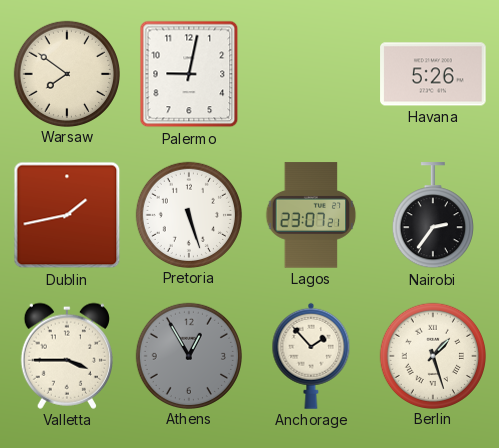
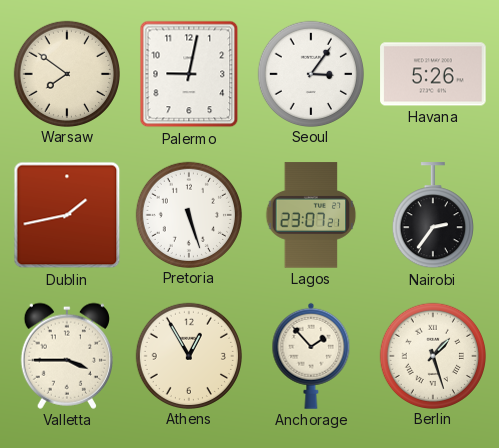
Seoul: none -> 3:06
Athens dial: grey -> cream
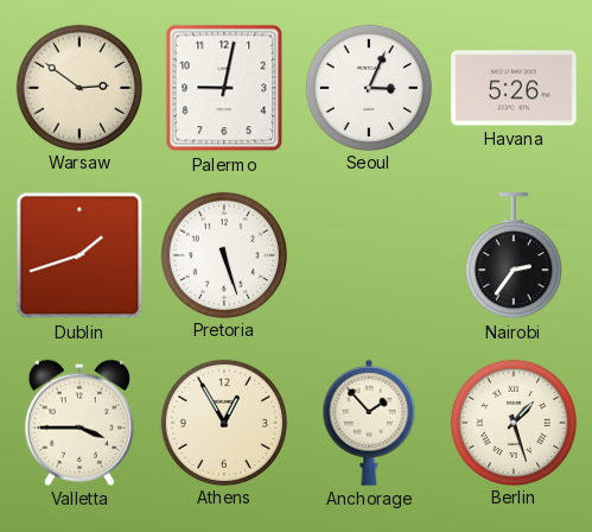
Warsaw: 7:51 -> 2:51
Seoul: 3:06 -> 3:04
Dublin: 1:43 -> 1:42
Lagos: 23:07 -> none
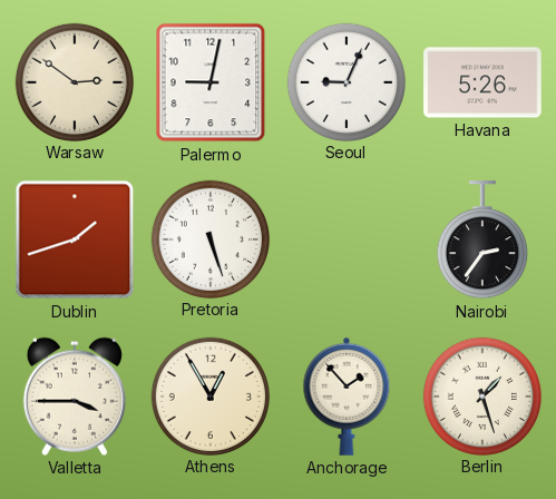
Seoul: 3:04 -> 9:04
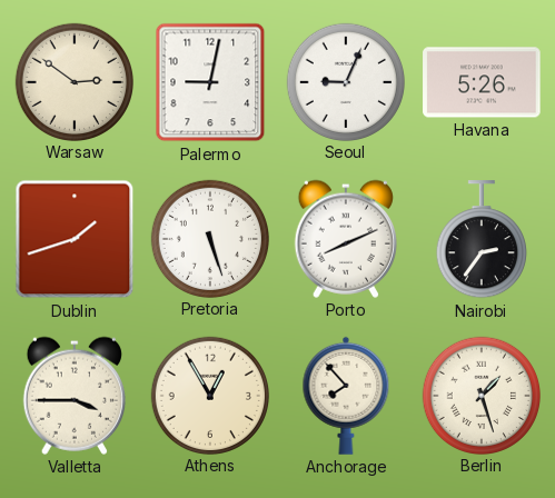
Porto: none -> 8:11
Anchorage: 1:53 -> 7:53
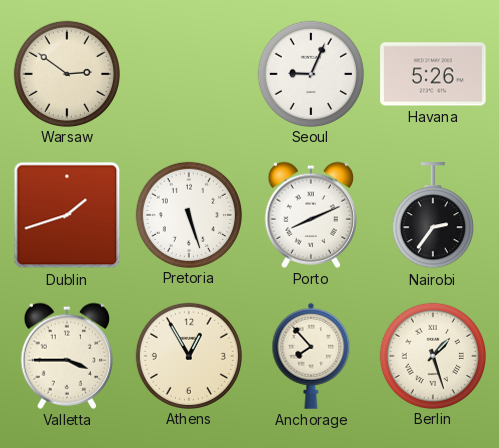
Palermo: 9:02 -> none
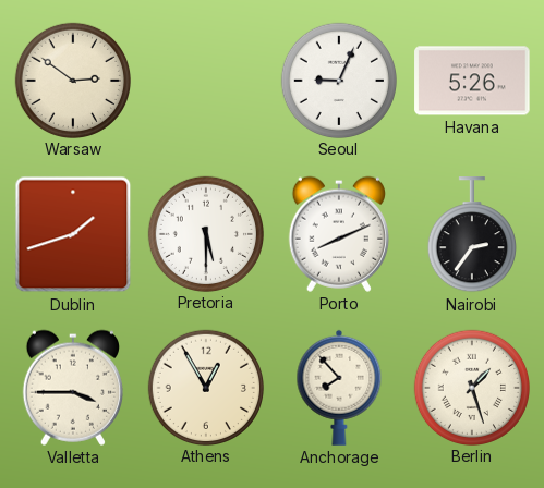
Pretoria: 5:27 -> 5:30
